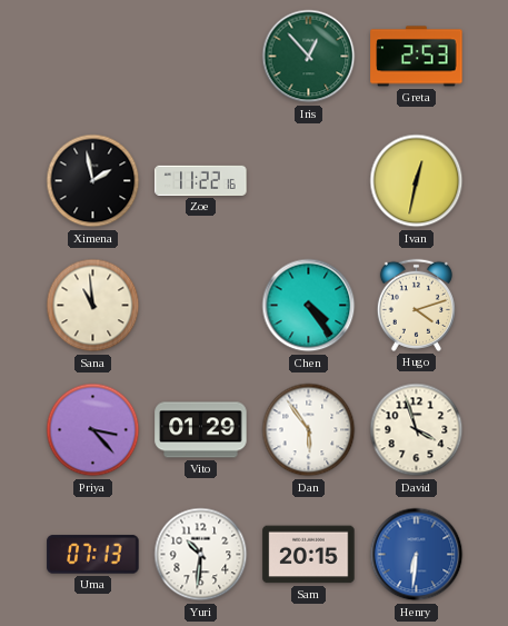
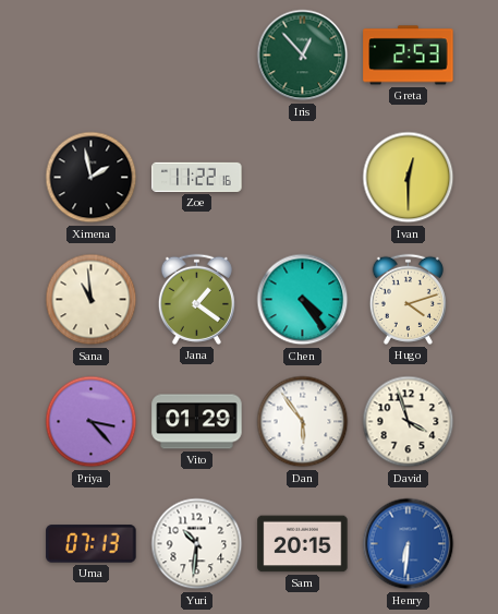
Ivan: 12:32 -> 12:30
Jana: none -> 1:21
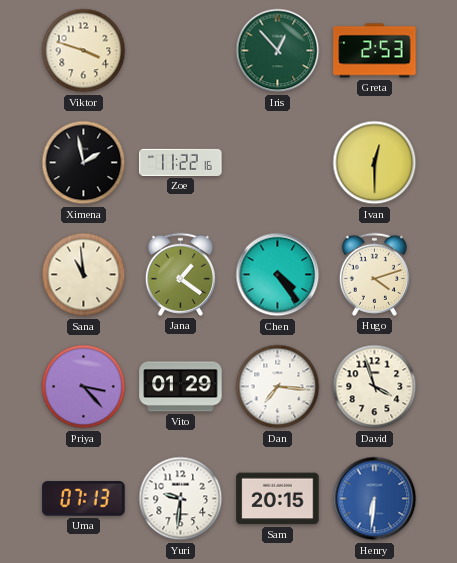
Viktor: none -> 3:48
Dan: 5:54 -> 7:16
Yuri: 10:31 -> 9:31
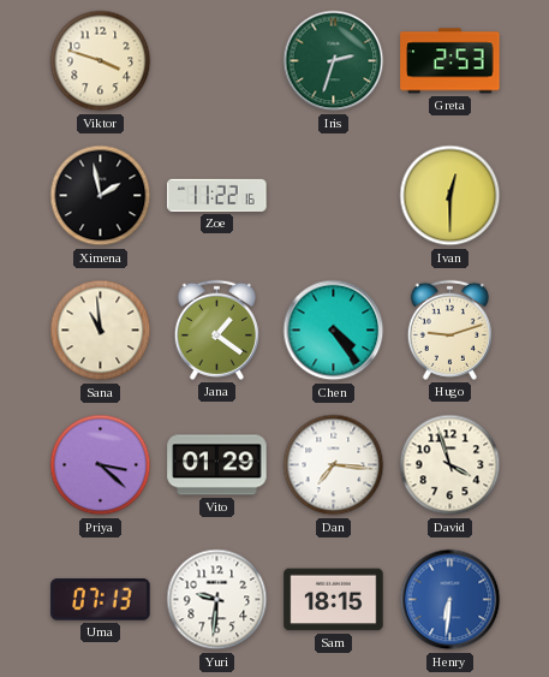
Iris: 12:53 -> 2:33
Hugo: 4:12 -> 9:12
Priya: 3:23 -> 3:22
Sam: 20:15 -> 18:15
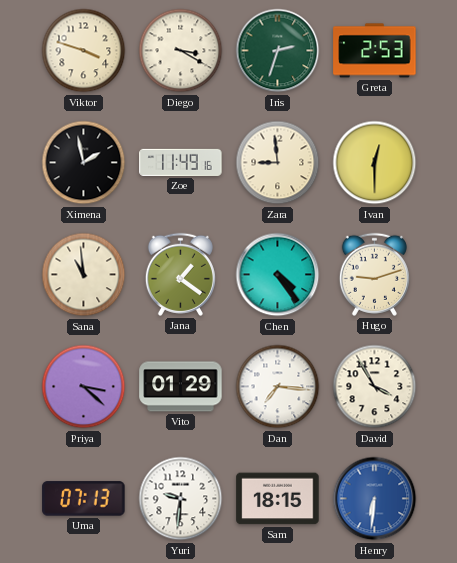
Diego: none -> 3:20
Zoe: 11:22 -> 11:49
Zara: none -> 8:59
David: 3:57 -> 3:55
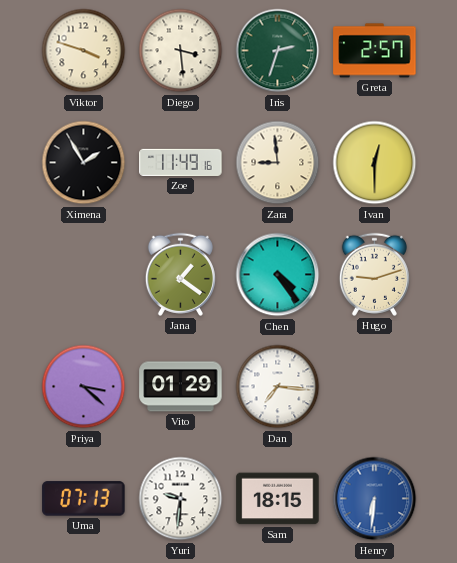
Diego: 3:20 -> 3:29
Greta: 2:53 -> 2:57
Ximena: 1:58 -> 1:55
Sana: 10:59 -> none
David: 3:55 -> none
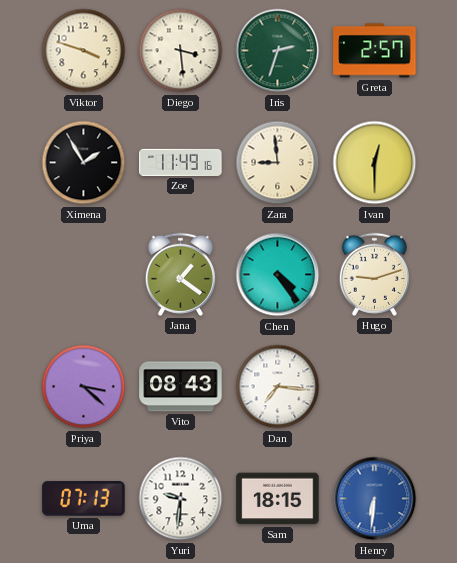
Vito: 01:29 -> 08:43
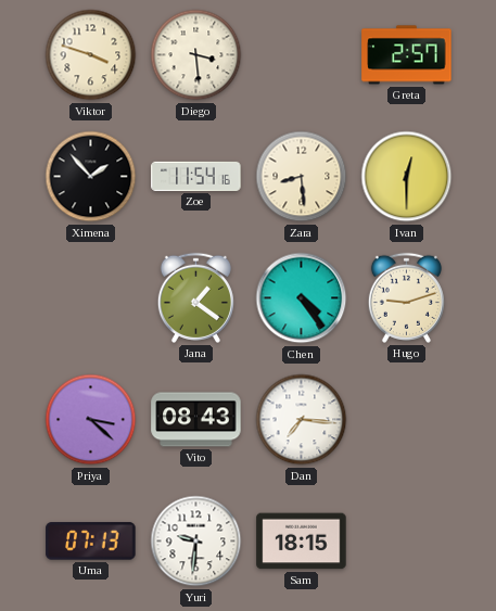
Iris: 2:33 -> none
Ximena: 1:55 -> 1:53
Zoe: 11:49 -> 11:54
Zara: 8:59 -> 8:29
Henry: 6:31 -> none
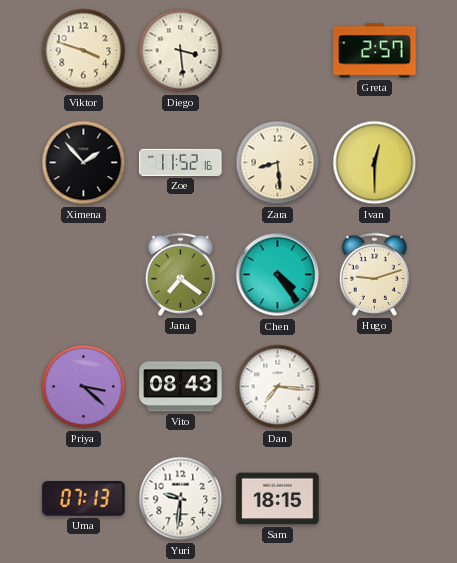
Zoe: 11:54 -> 11:52
Jana: 1:21 -> 7:21
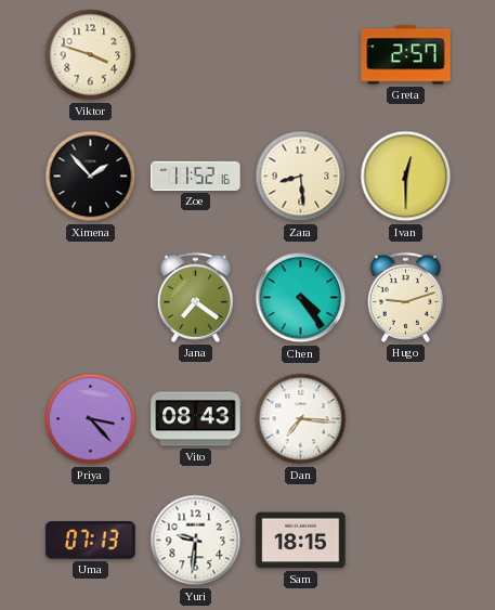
Diego: 3:29 -> none
Priya: 3:22 -> 3:23
